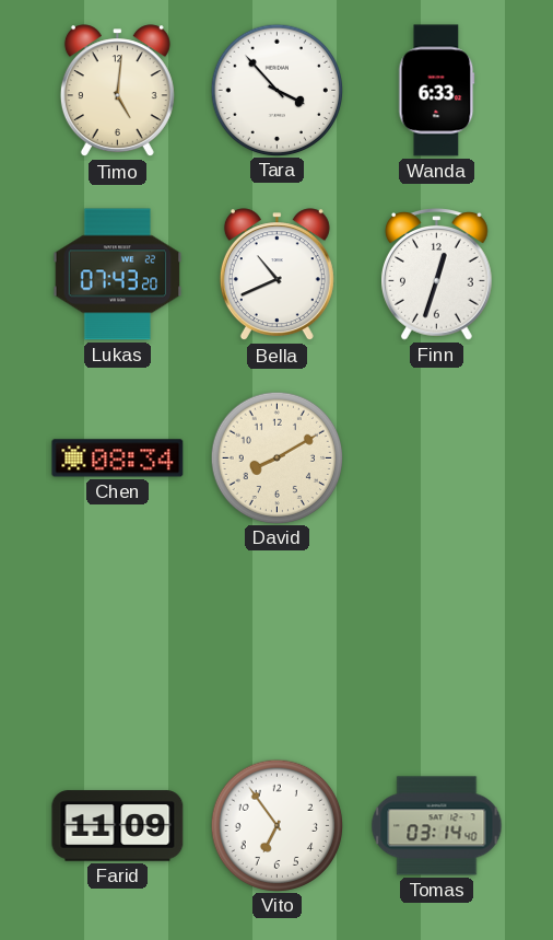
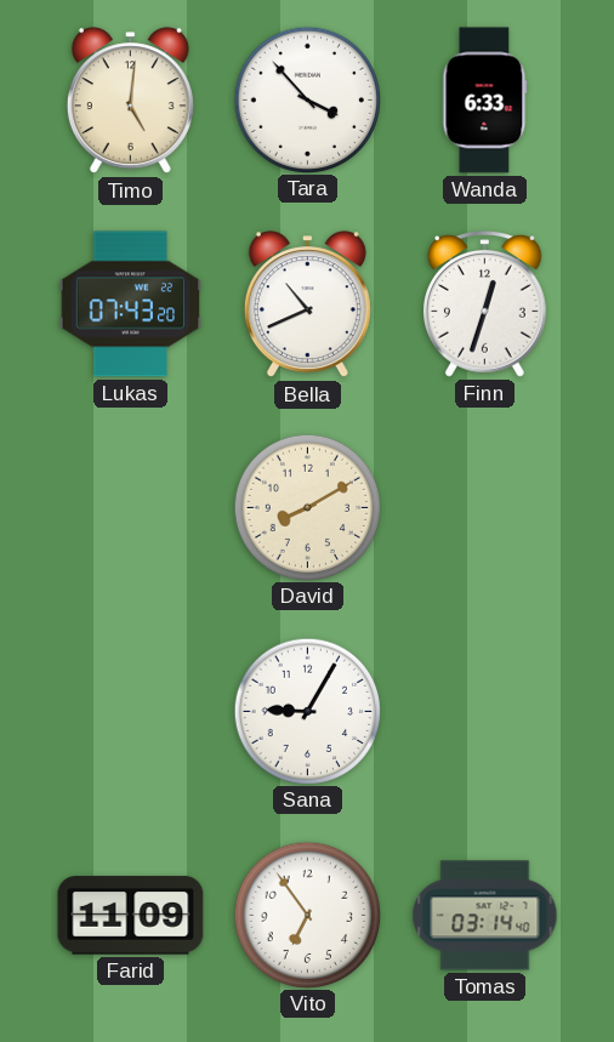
Chen: 08:34 -> none
Sana: none -> 9:05
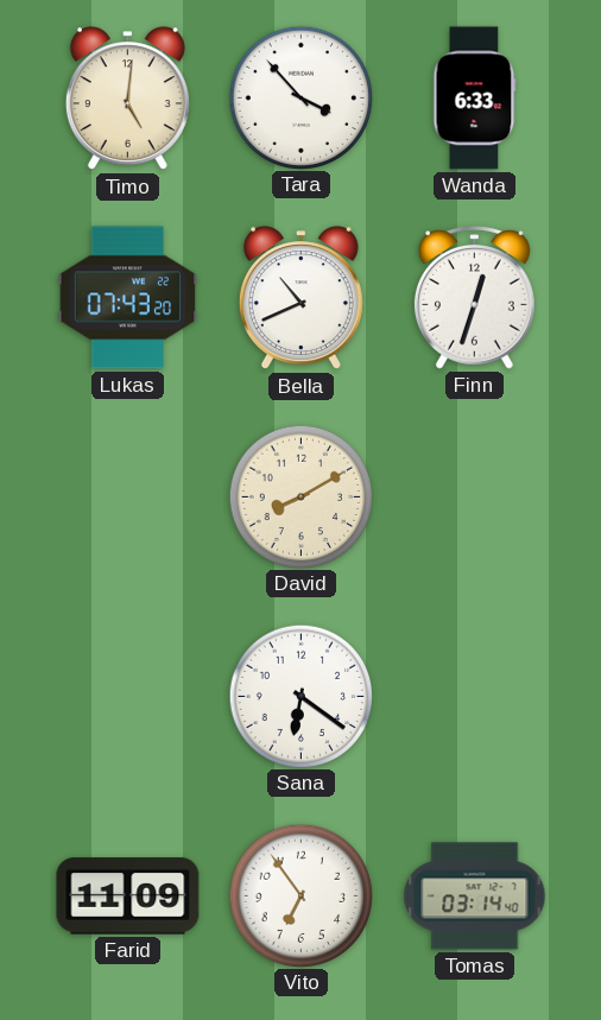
Sana: 9:05 -> 6:21
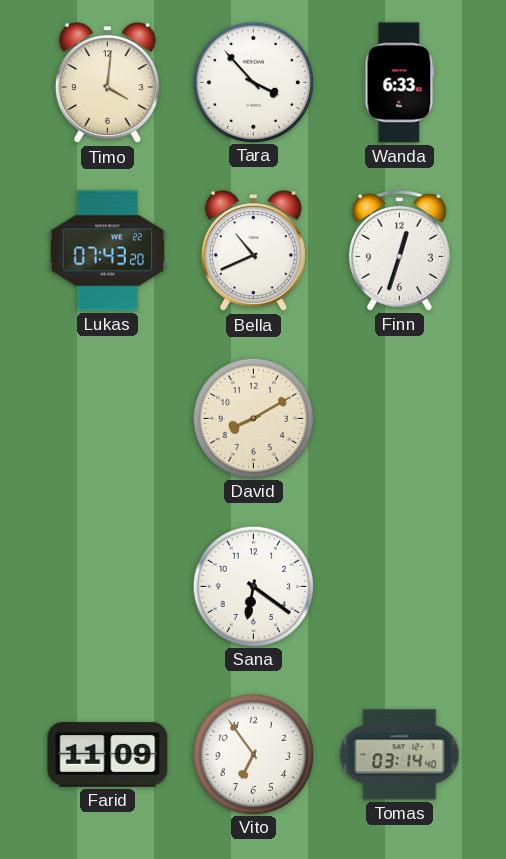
Timo: 5:01 -> 4:01
